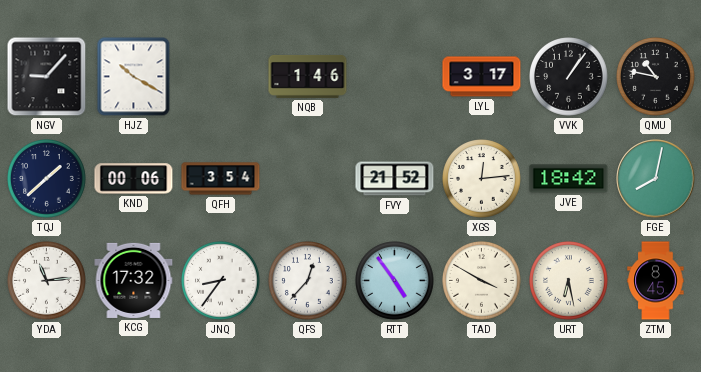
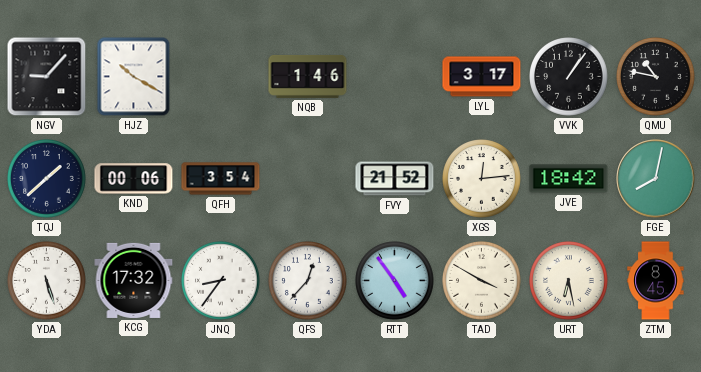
YDA: 11:14 -> 5:27
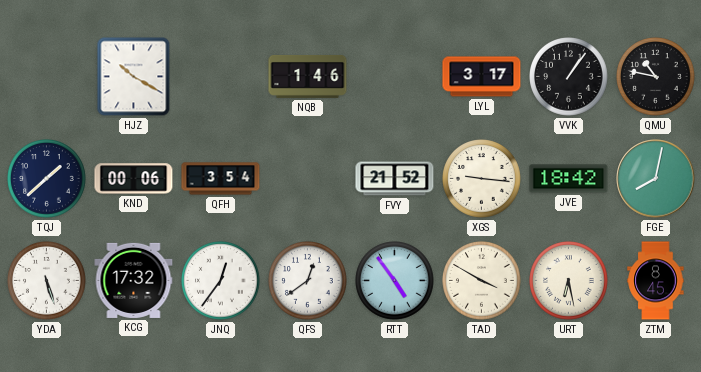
NGV: 9:07 -> none
XGS: 12:14 -> 9:16
JNQ: 8:36 -> 12:36
QFS: 12:37 -> 12:39
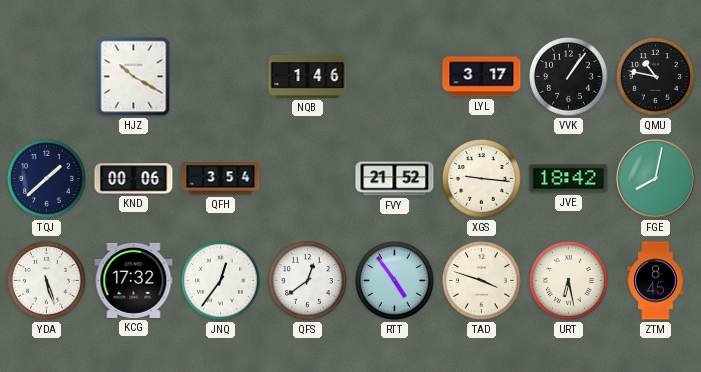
TAD: 3:50 -> 3:48
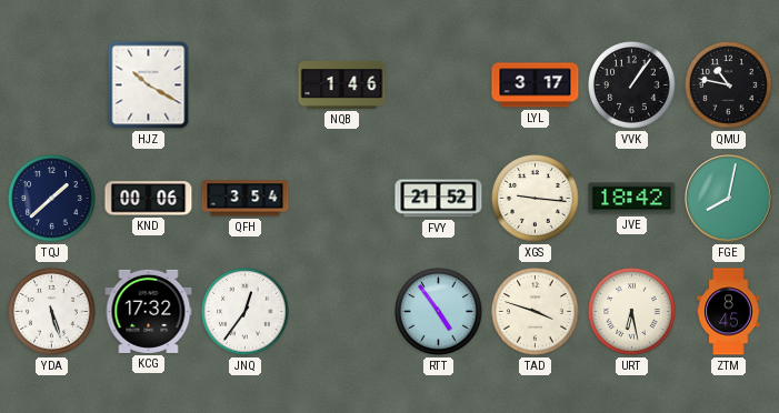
QFS: 12:39 -> none
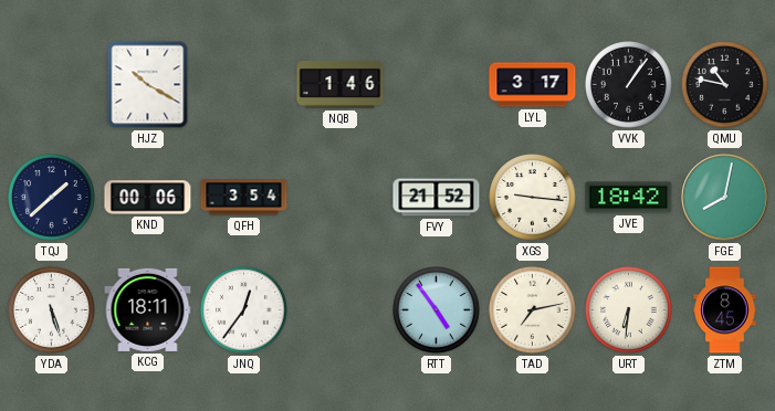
KCG: 17:32 -> 18:11
TAD: 3:48 -> 7:13
URT: 6:28 -> 6:31
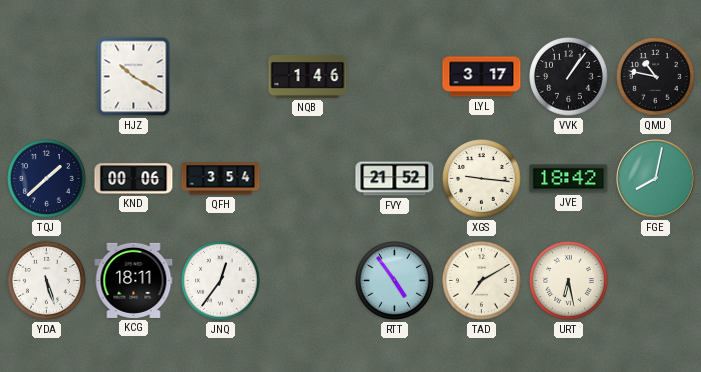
TAD: 7:13 -> 7:10
URT: 6:31 -> 6:28
ZTM: 8:45 -> none
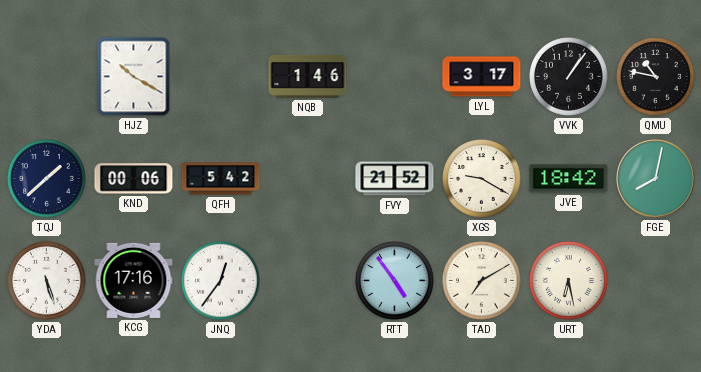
QFH: 3:54 -> 5:42
XGS: 9:16 -> 9:20
KCG: 18:11 -> 17:16
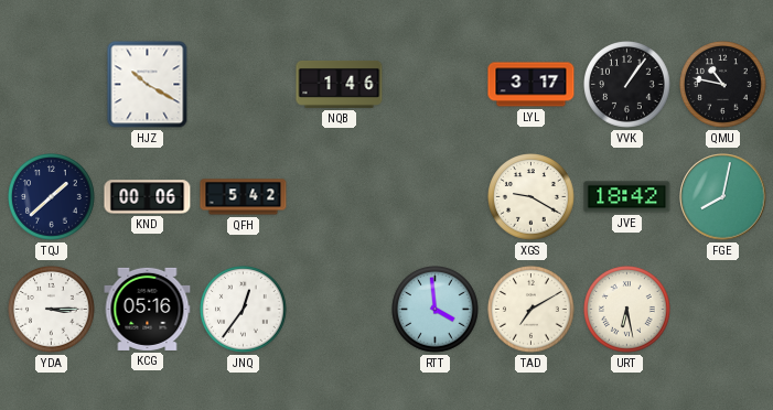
FVY: 21:52 -> none
YDA: 5:27 -> 3:15
KCG: 17:16 -> 05:16
RTT: 4:54 -> 3:59
